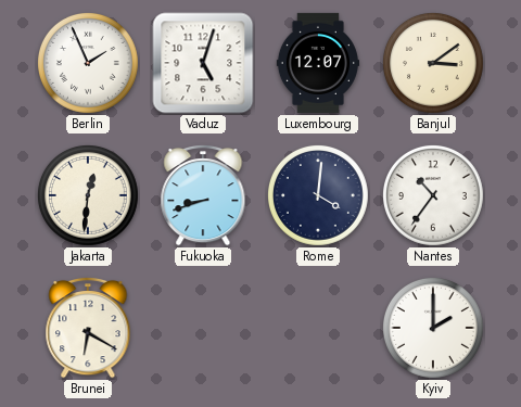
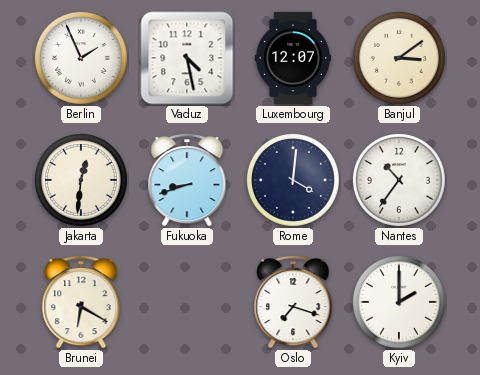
Vaduz: 5:03 -> 4:28
Oslo: none -> 7:18
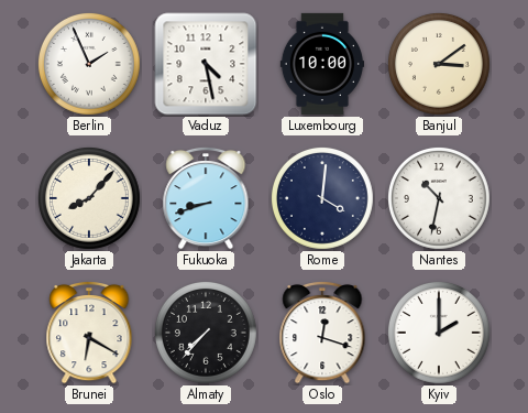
Luxembourg: 12:07 -> 10:00
Jakarta: 12:31 -> 8:07
Nantes: 10:36 -> 10:32
Almaty: none -> 7:37
Oslo: 7:18 -> 12:18
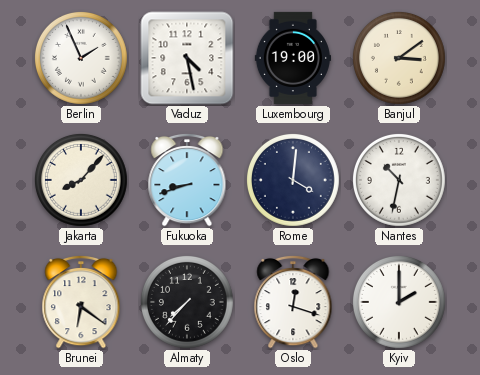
Luxembourg: 10:00 -> 19:00
Brunei: 6:20 -> 6:21
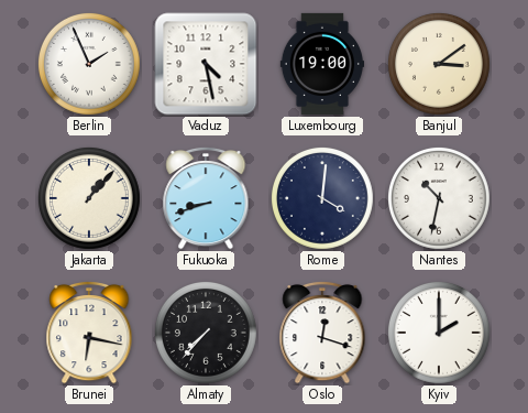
Jakarta: 8:07 -> 1:07
Brunei: 6:21 -> 6:17
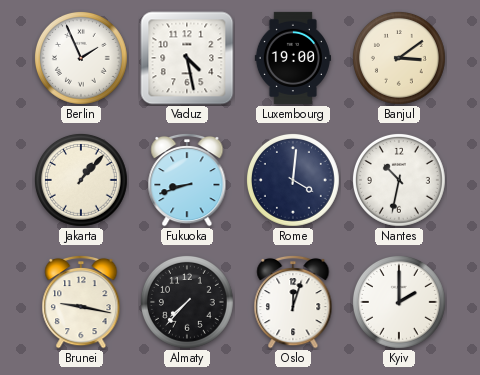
Brunei: 6:17 -> 9:17
Oslo: 12:18 -> 12:03
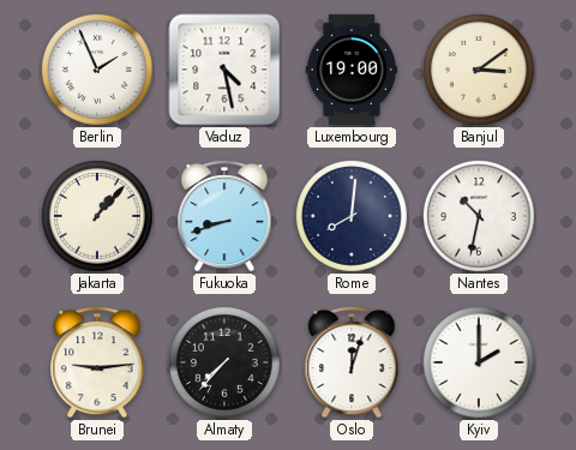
Rome: 4:01 -> 8:01
Brunei: 9:17 -> 9:14
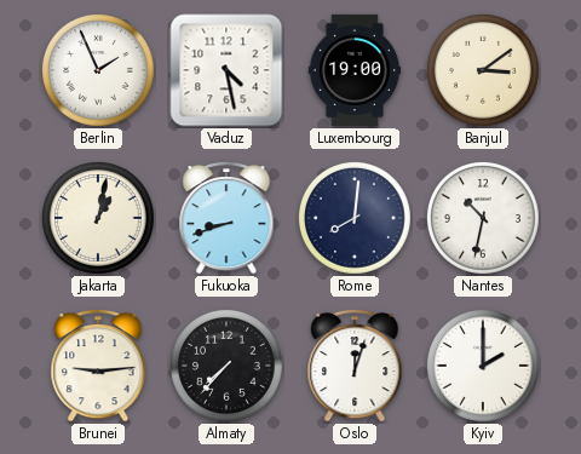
Jakarta: 1:07 -> 1:02
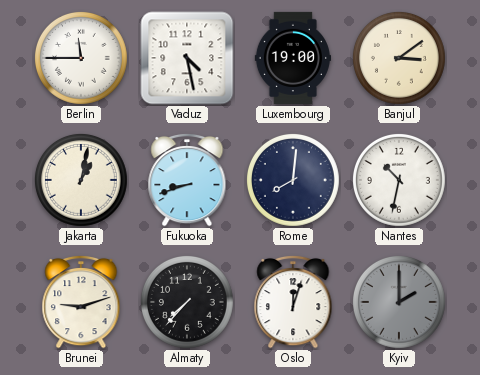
Berlin: 1:56 -> 11:45
Brunei: 9:14 -> 9:12
Kyiv dial: white -> grey
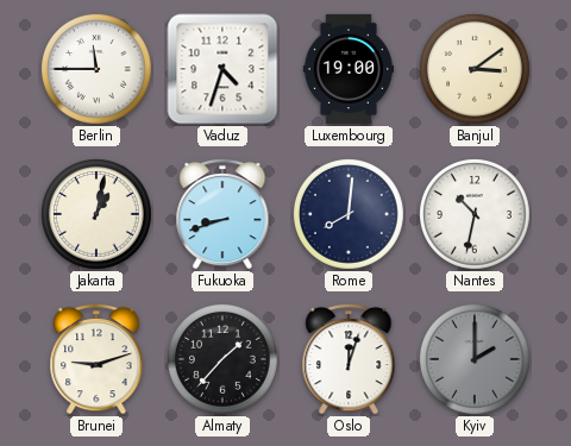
Vaduz: 4:28 -> 4:33
Almaty: 7:37 -> 1:37
